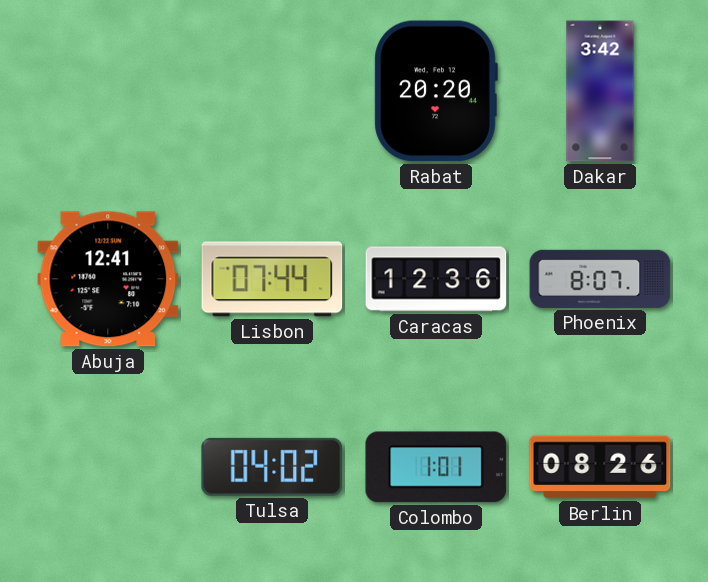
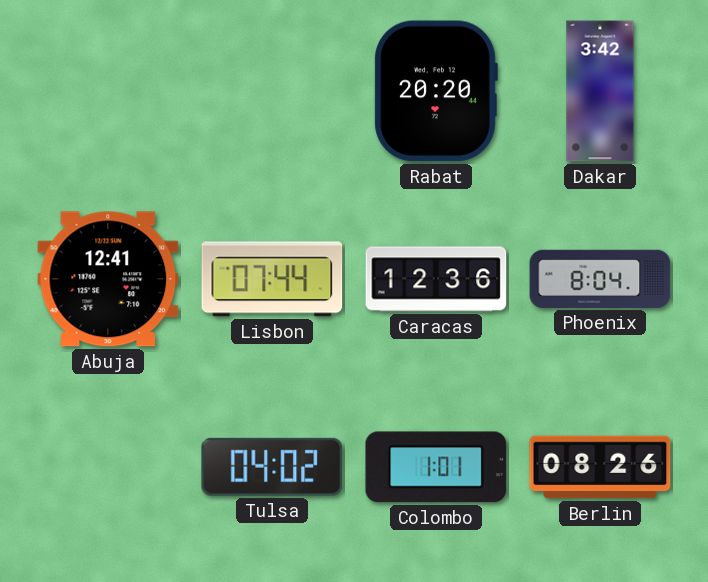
Phoenix: 8:07 -> 8:04
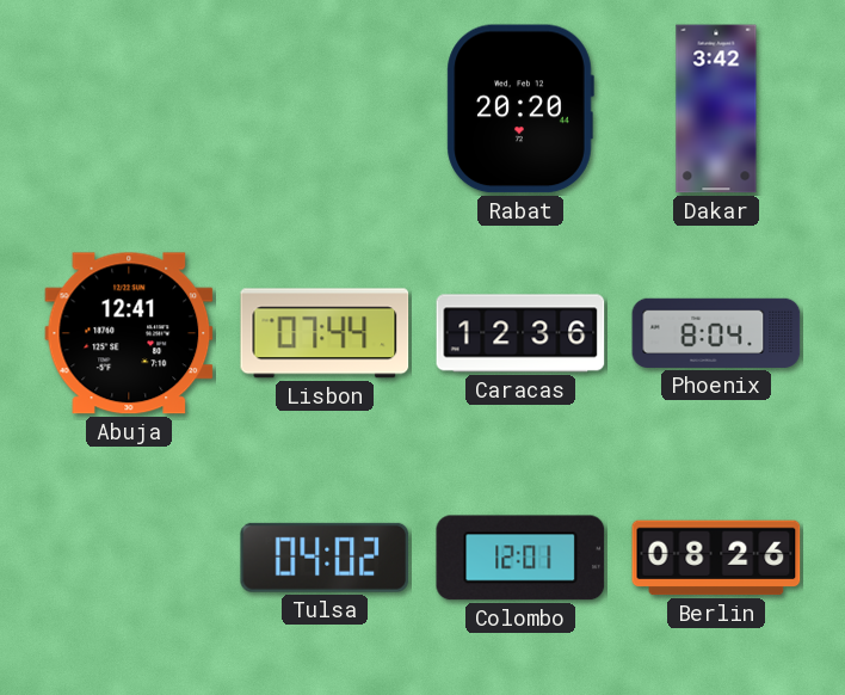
Colombo: 1:01 -> 12:01
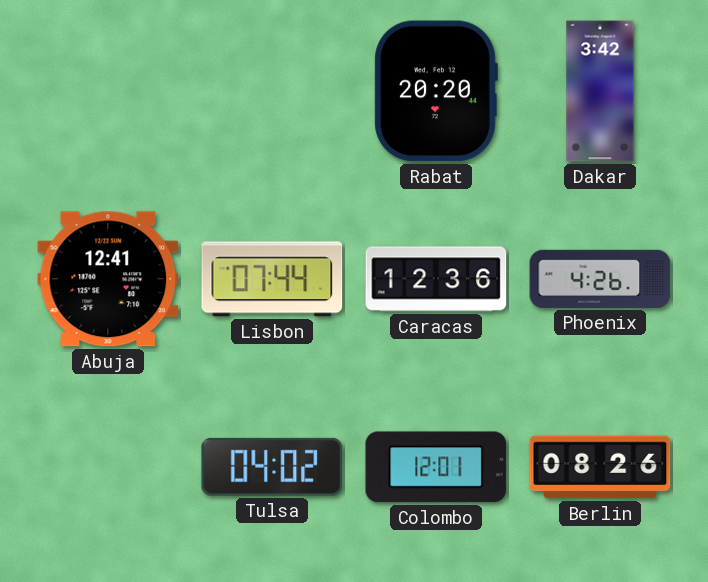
Phoenix: 8:04 -> 4:26
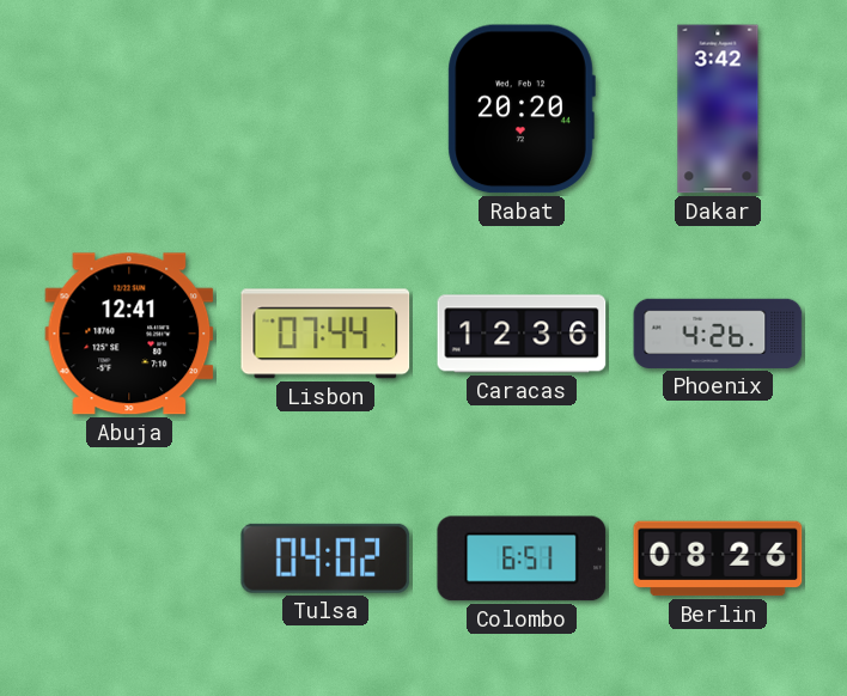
Colombo: 12:01 -> 6:51
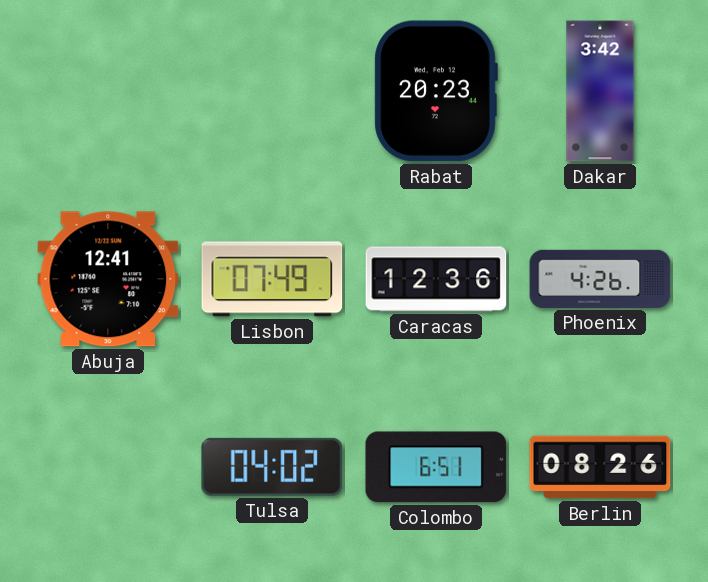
Rabat: 20:20 -> 20:23
Lisbon: 07:44 -> 07:49
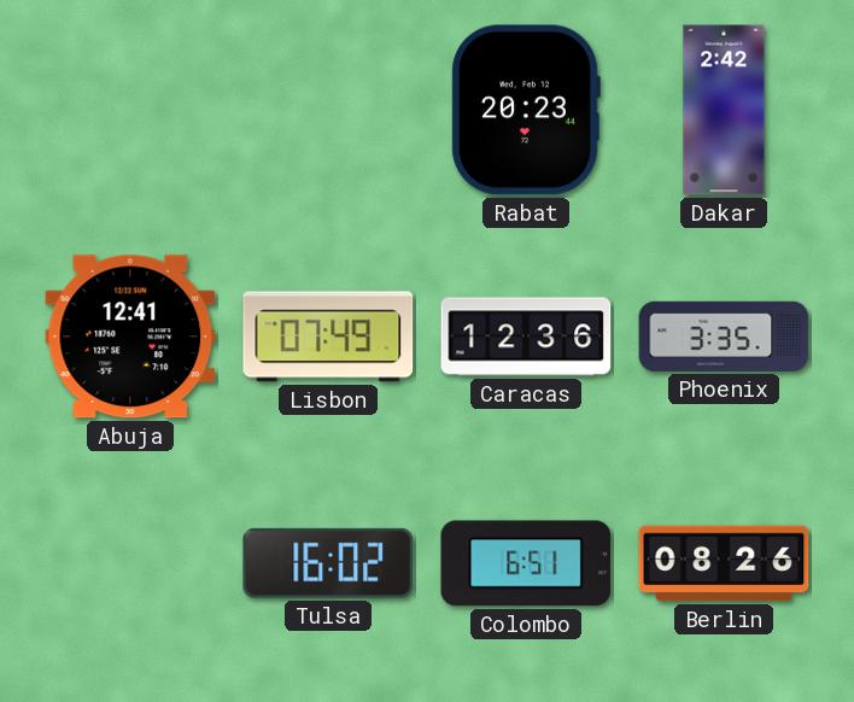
Dakar: 3:42 -> 2:42
Phoenix: 4:26 -> 3:35
Tulsa: 04:02 -> 16:02
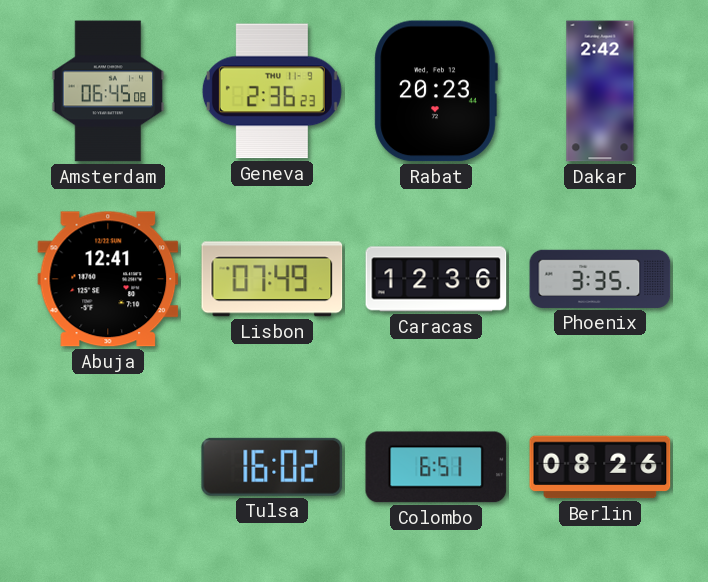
Amsterdam: none -> 06:45
Geneva: none -> 2:36
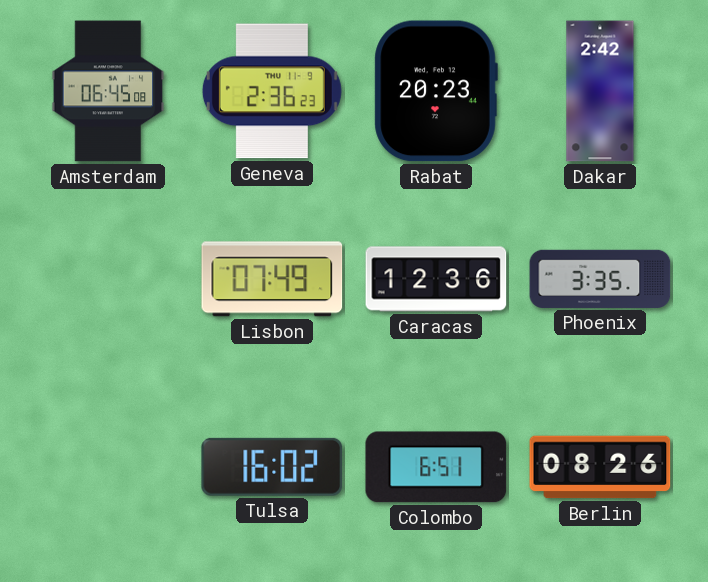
Abuja: 12:41 -> none
